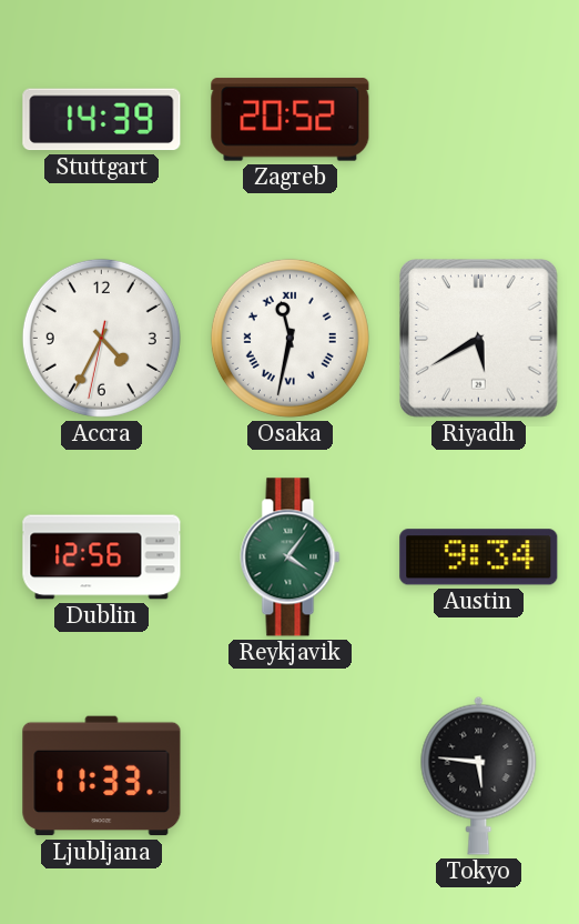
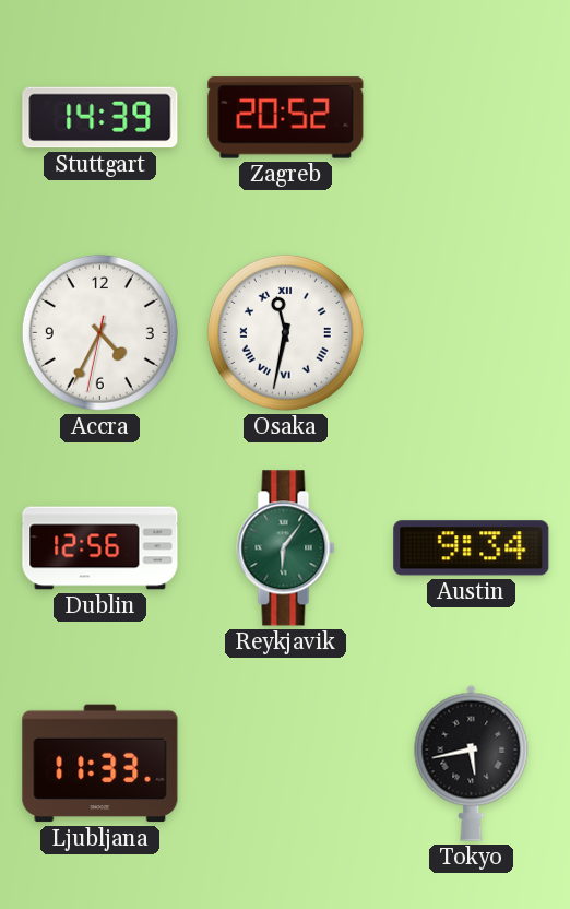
Riyadh: 5:40 -> none
Reykjavik: 4:06 -> 6:06
Tokyo: 5:46 -> 5:43
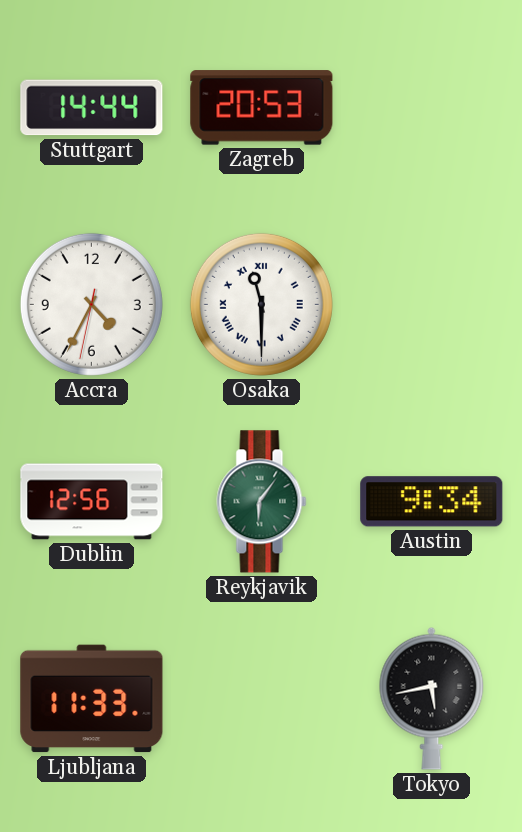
Stuttgart: 14:39 -> 14:44
Zagreb: 20:52 -> 20:53
Osaka: 11:32 -> 11:30
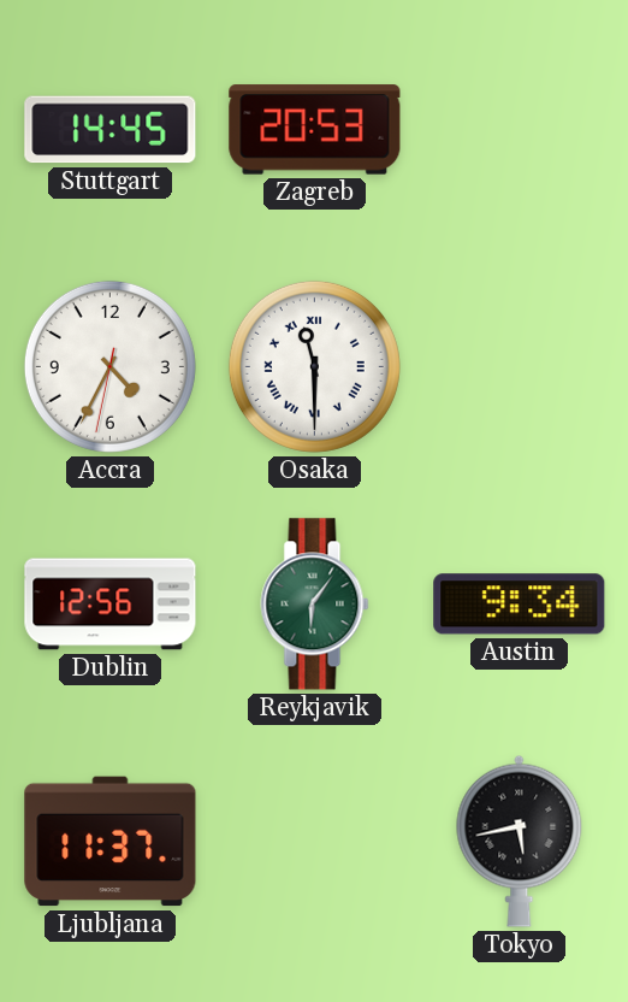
Stuttgart: 14:44 -> 14:45
Ljubljana: 11:33 -> 11:37
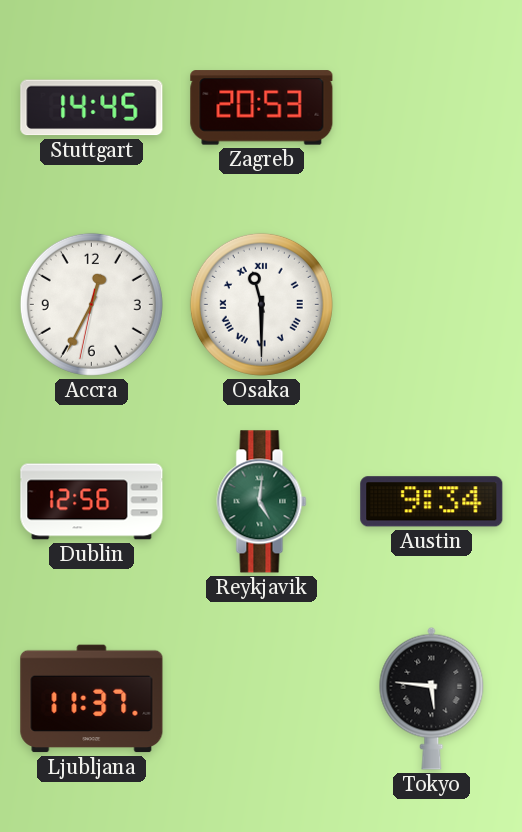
Accra: 4:34 -> 12:34
Reykjavik: 6:06 -> 5:01
Tokyo: 5:43 -> 5:46
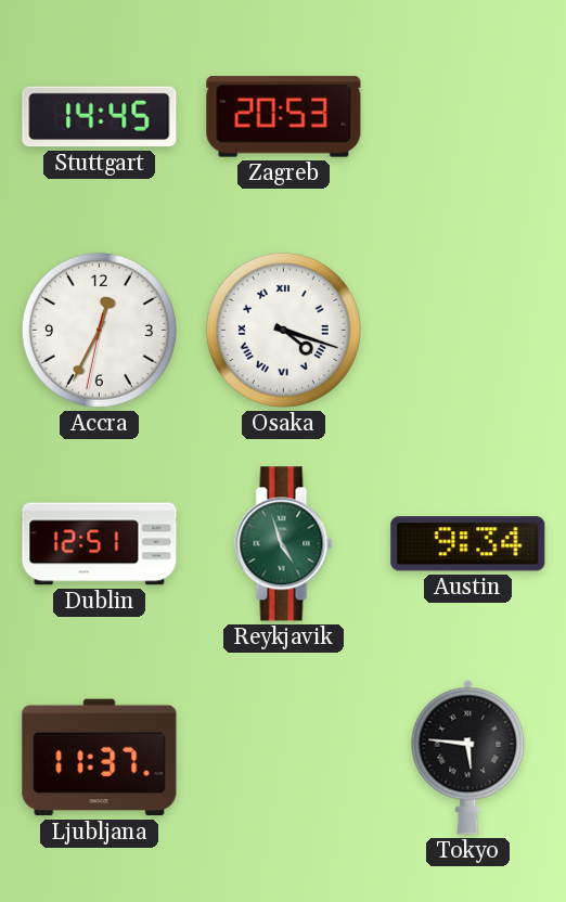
Osaka: 11:30 -> 4:18
Dublin: 12:56 -> 12:51
Reykjavik: 5:01 -> 4:57
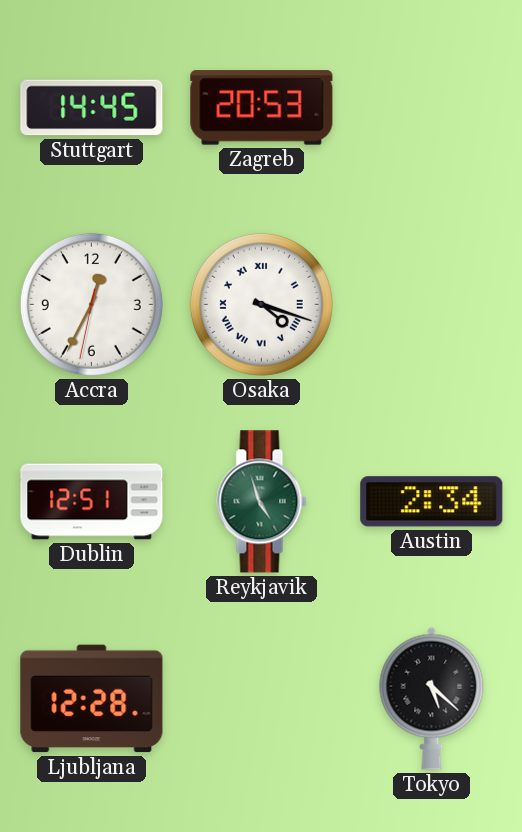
Austin: 9:34 -> 2:34
Ljubljana: 11:37 -> 12:28
Tokyo: 5:46 -> 5:22
